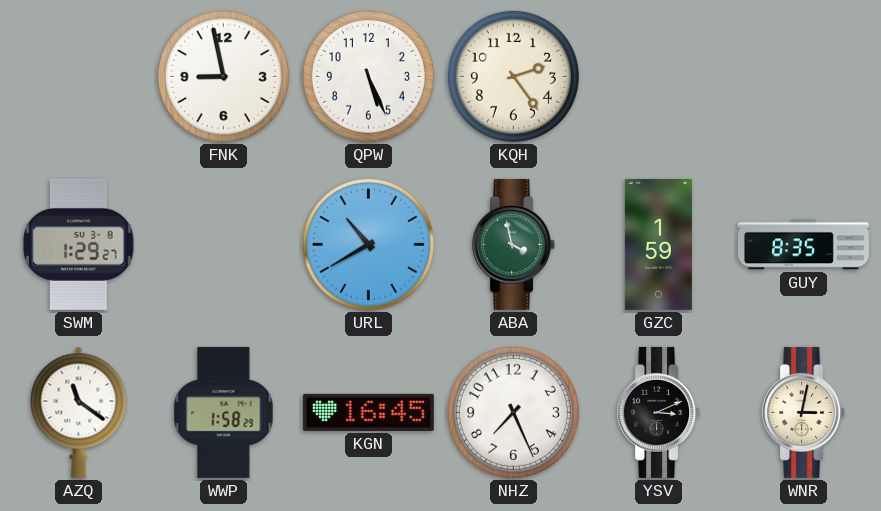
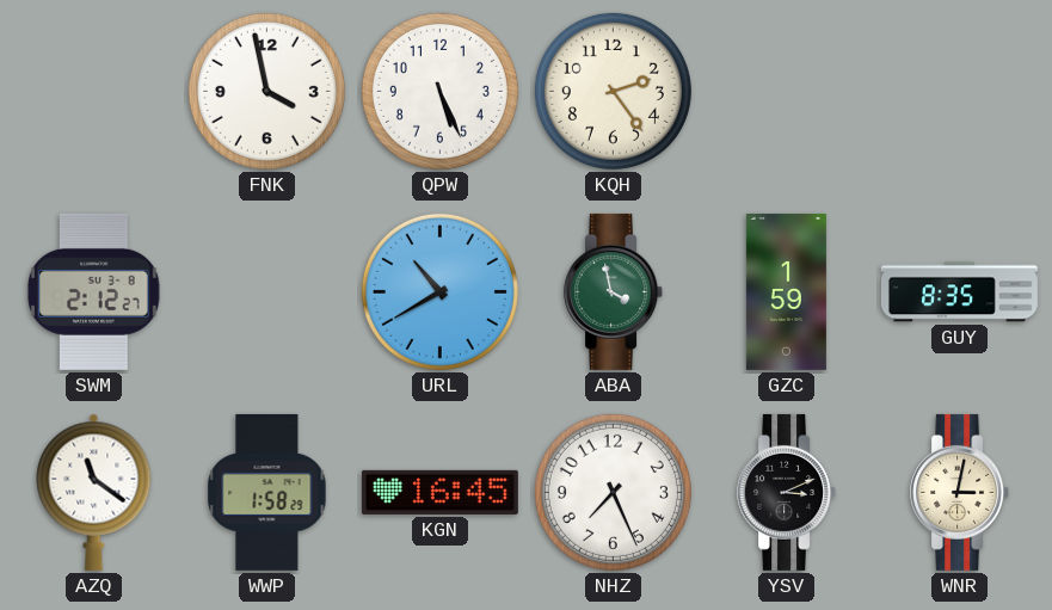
FNK: 8:58 -> 3:58
SWM: 1:29 -> 2:12
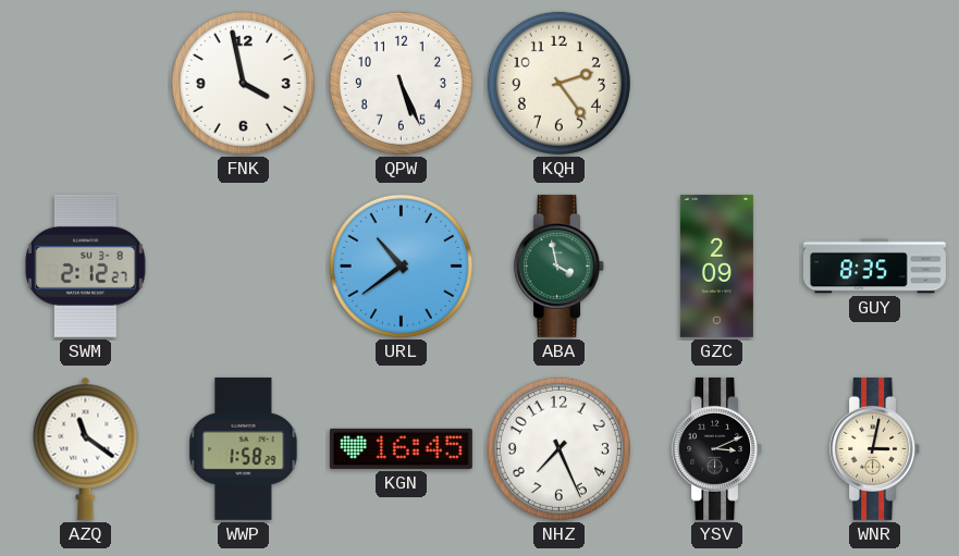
URL: 10:40 -> 10:39
GZC: 1:59 -> 2:09
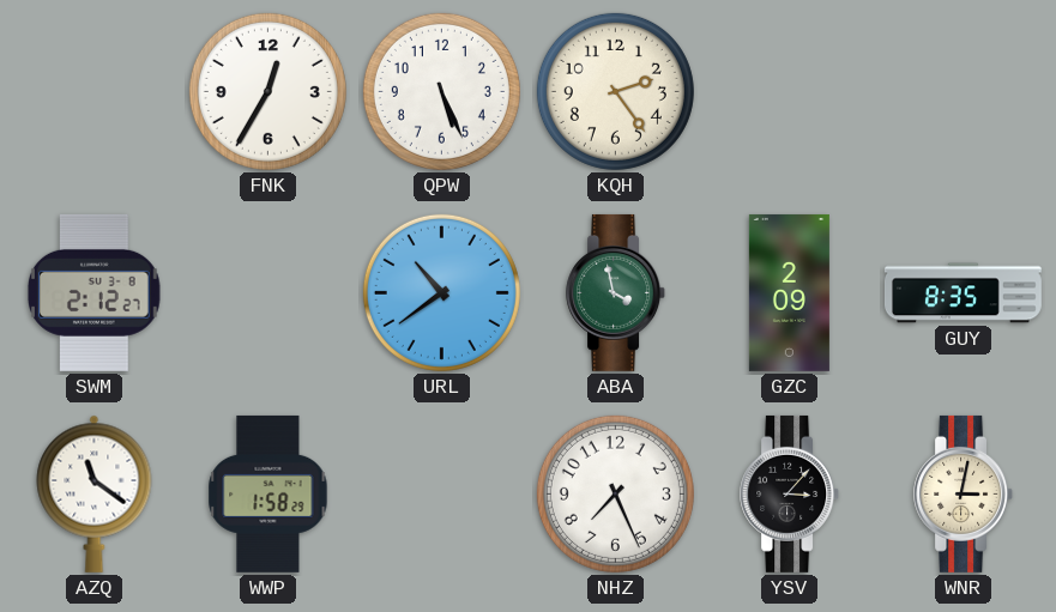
FNK: 3:58 -> 12:35
KGN: 16:45 -> none
YSV: 3:11 -> 3:07
